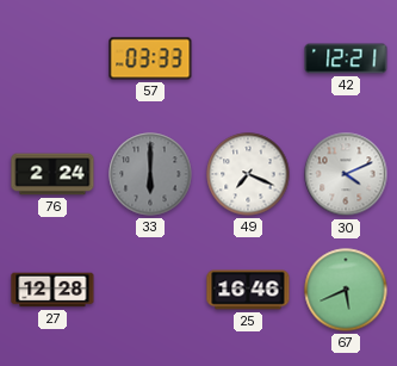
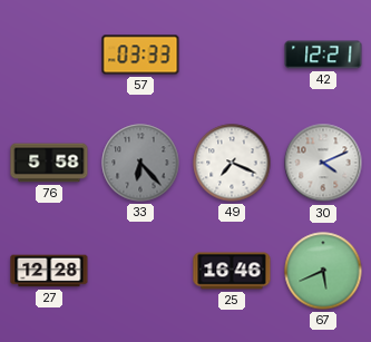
76: 2:24 -> 5:58
33: 6:00 -> 6:23
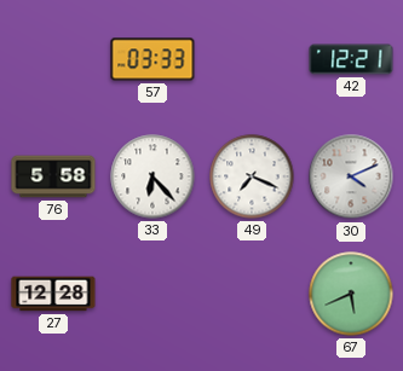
33 dial: grey -> white
25: 16:46 -> none
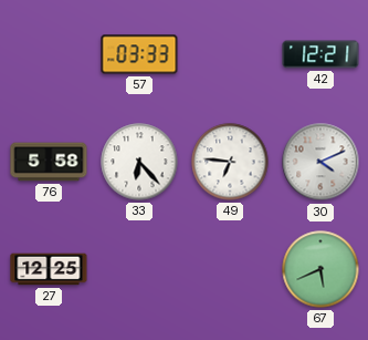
49: 7:19 -> 6:46
27: 12:28 -> 12:25
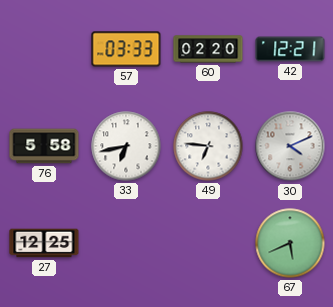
60: none -> 02:20
33: 6:23 -> 6:43
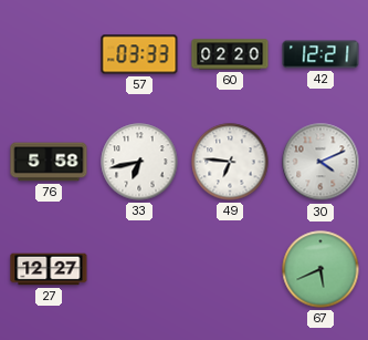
27: 12:25 -> 12:27
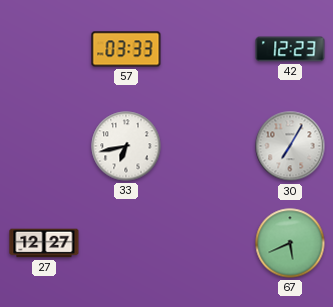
60: 02:20 -> none
42: 12:21 -> 12:23
76: 5:58 -> none
49: 6:46 -> none
30: 4:11 -> 7:05
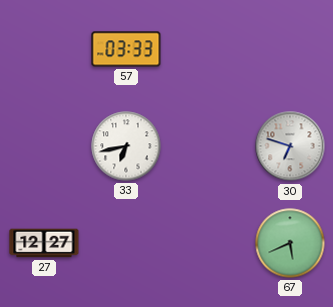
42: 12:23 -> none
30: 7:05 -> 6:48
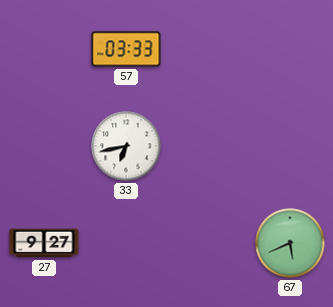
30: 6:48 -> none
27: 12:27 -> 9:27
